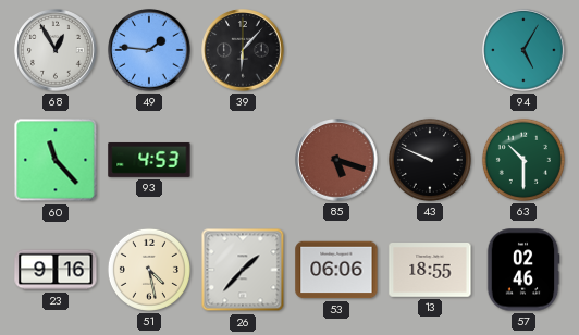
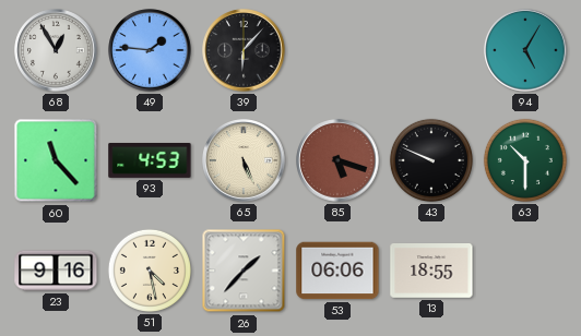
65: none -> 5:26
57: 02:46 -> none
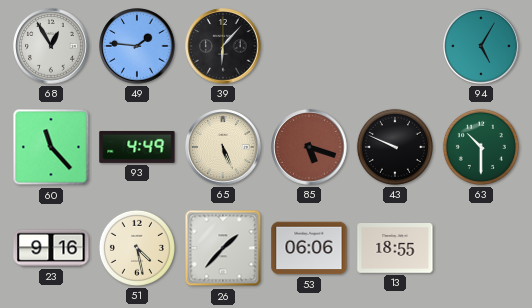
93: 4:53 -> 4:49
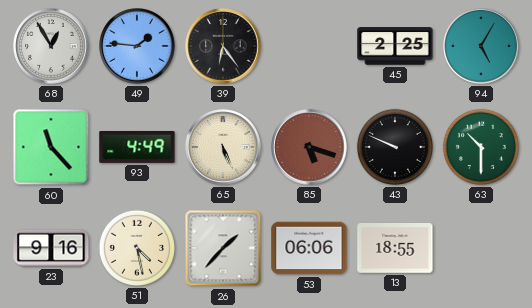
39: 6:07 -> 6:24
45: none -> 2:25
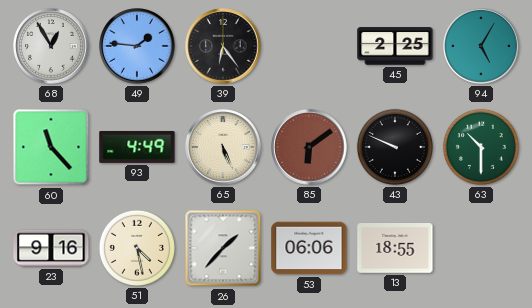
85: 5:18 -> 6:09
